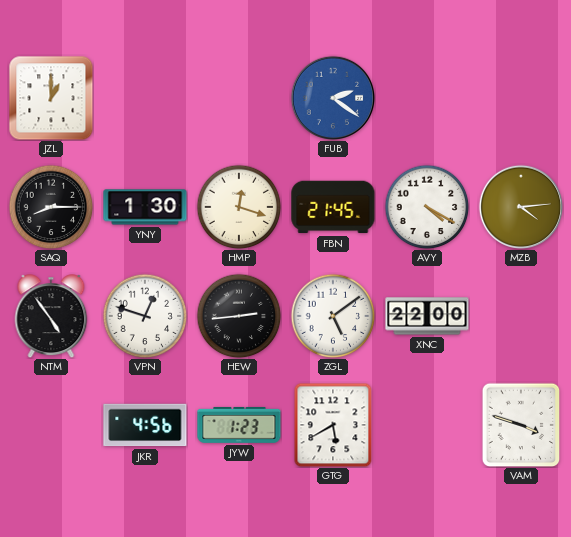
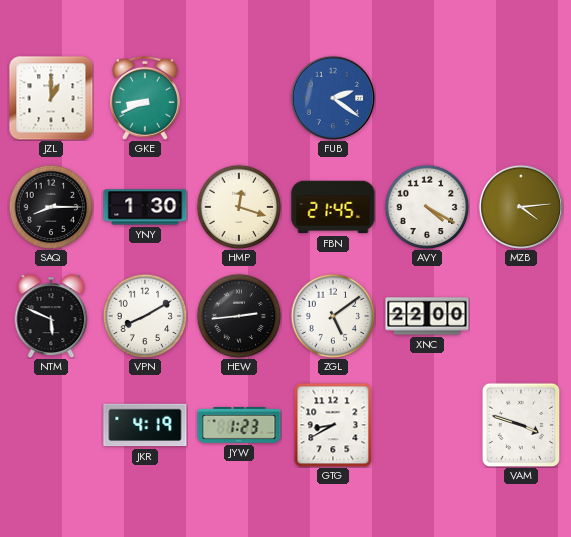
GKE: none -> 8:41
NTM: 4:54 -> 5:49
VPN: 12:48 -> 8:10
JKR: 4:56 -> 4:19
GTG: 5:40 -> 8:40
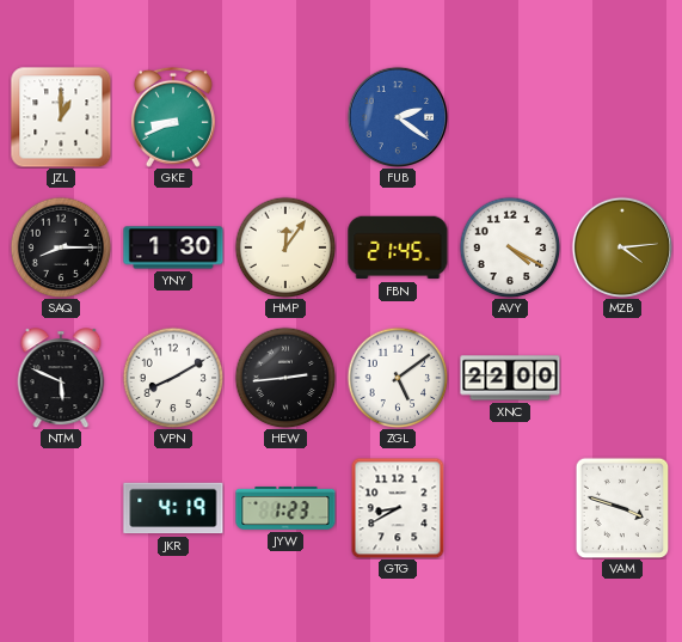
HMP: 12:18 -> 12:06
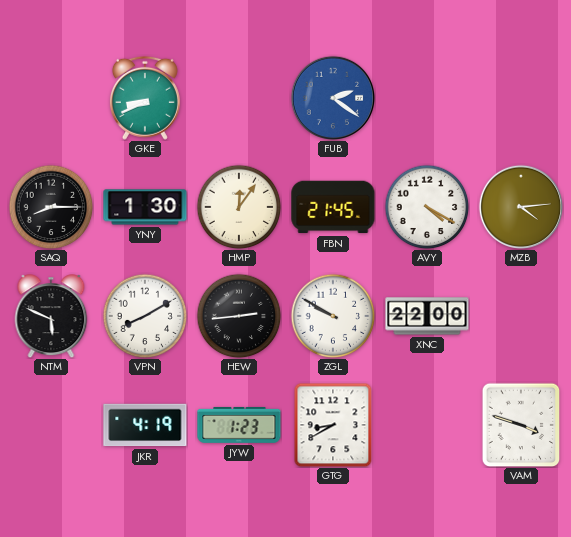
JZL: 1:00 -> none
ZGL: 5:09 -> 9:50
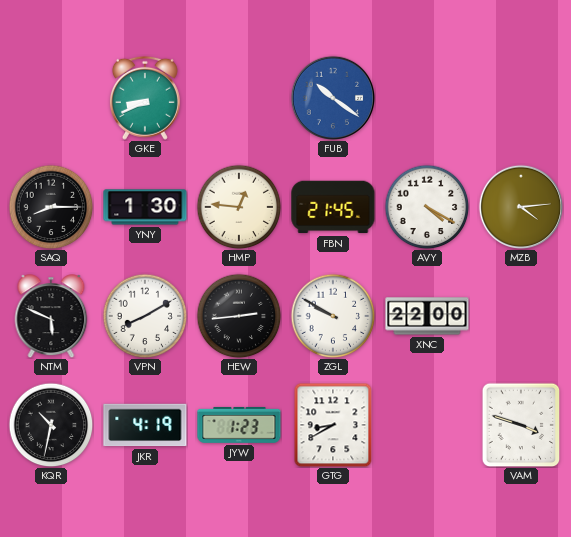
FUB: 2:21 -> 10:21
HMP: 12:06 -> 12:46
KQR: none -> 10:32
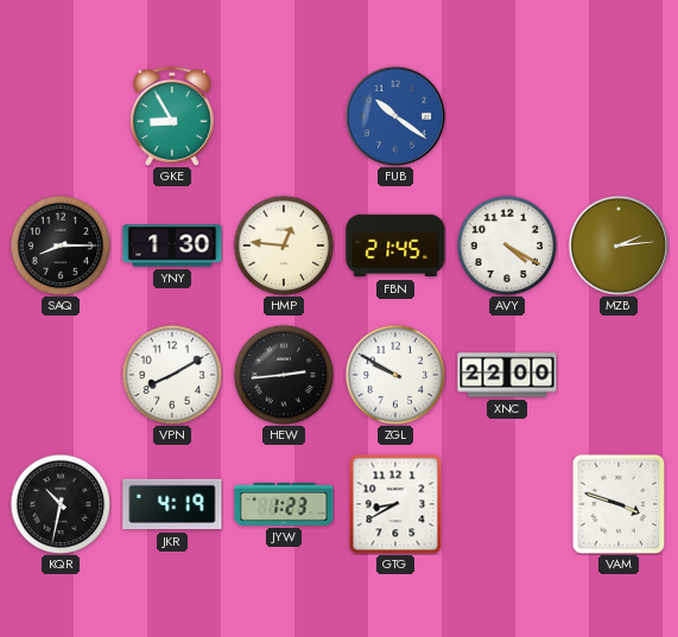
GKE: 8:41 -> 8:55
MZB: 4:14 -> 2:14
NTM: 5:49 -> none
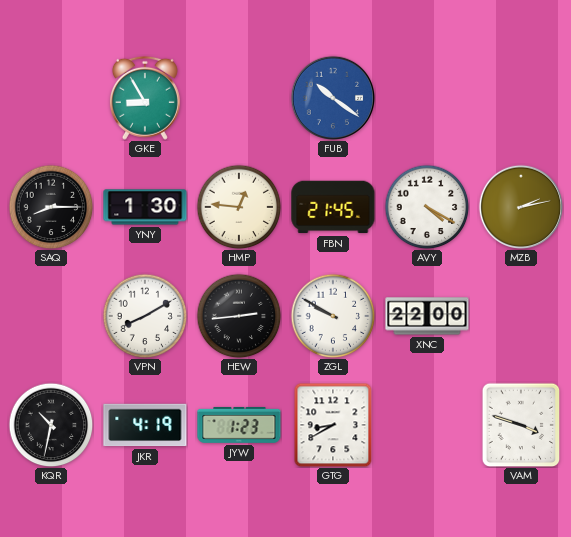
MZB: 2:14 -> 2:13
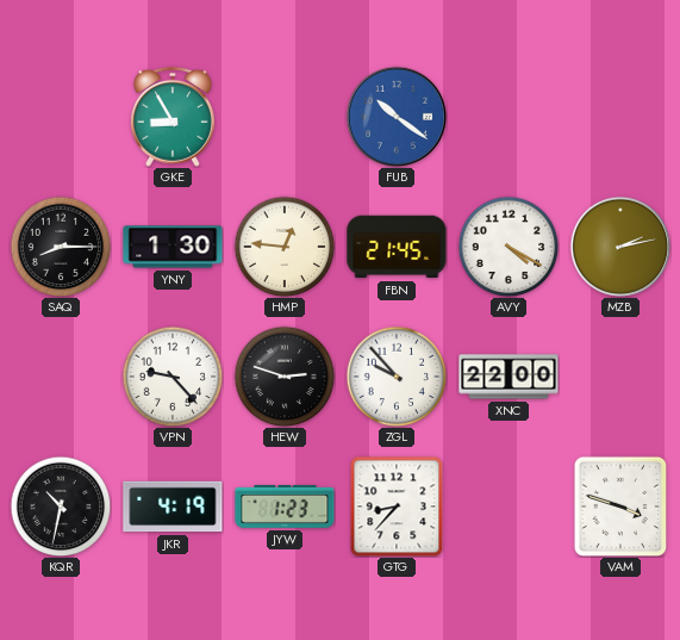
VPN: 8:10 -> 9:23
HEW: 2:44 -> 2:48
ZGL: 9:50 -> 9:53
GTG: 8:40 -> 8:37
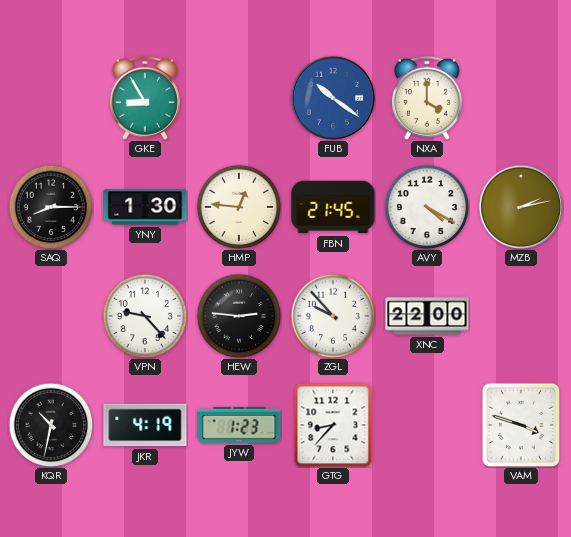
NXA: none -> 4:00
HEW: 2:48 -> 2:46
